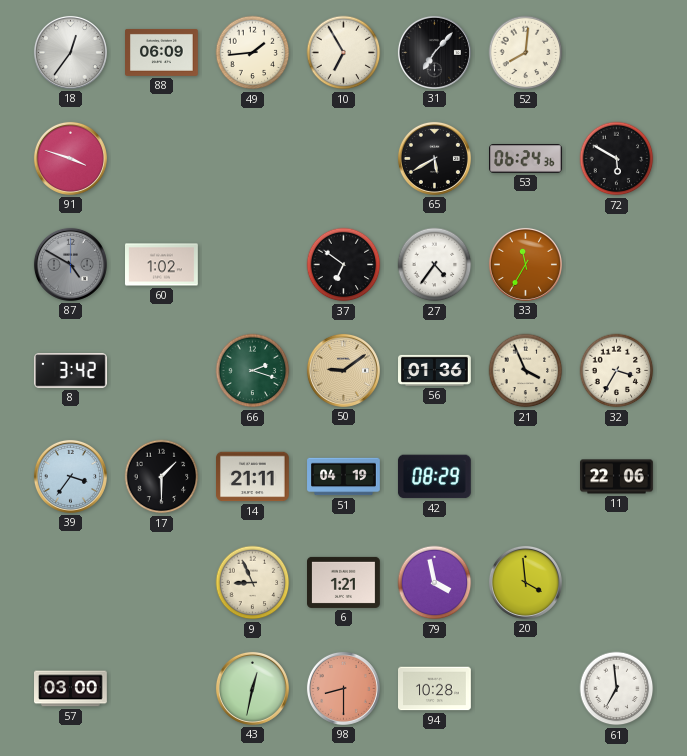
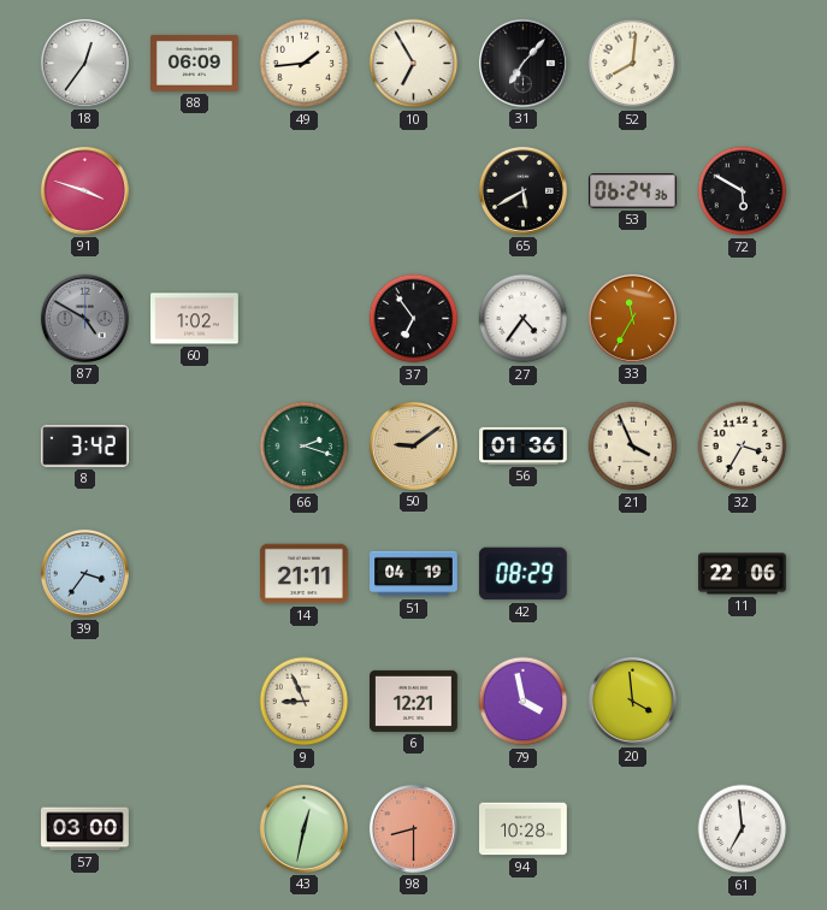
37: 6:51 -> 6:54
17: 1:30 -> none
6: 1:21 -> 12:21
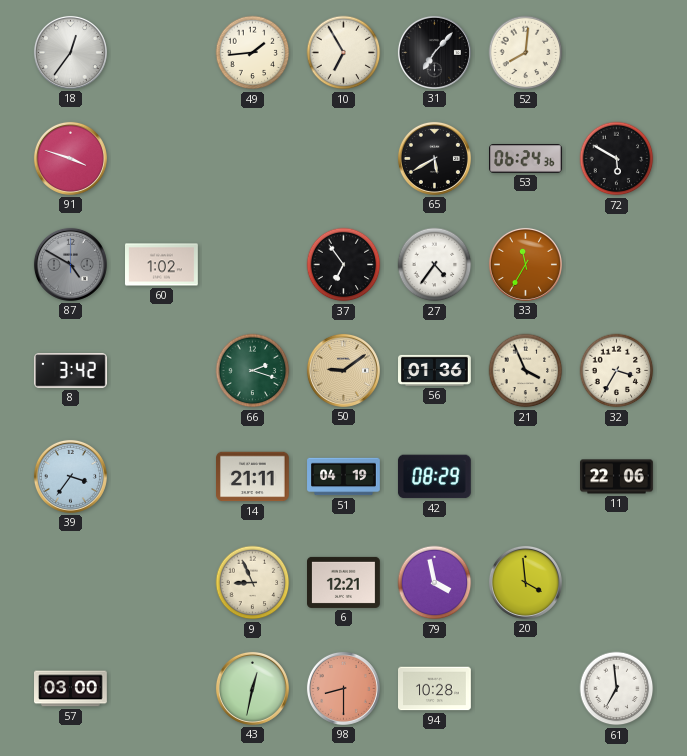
88: 06:09 -> none
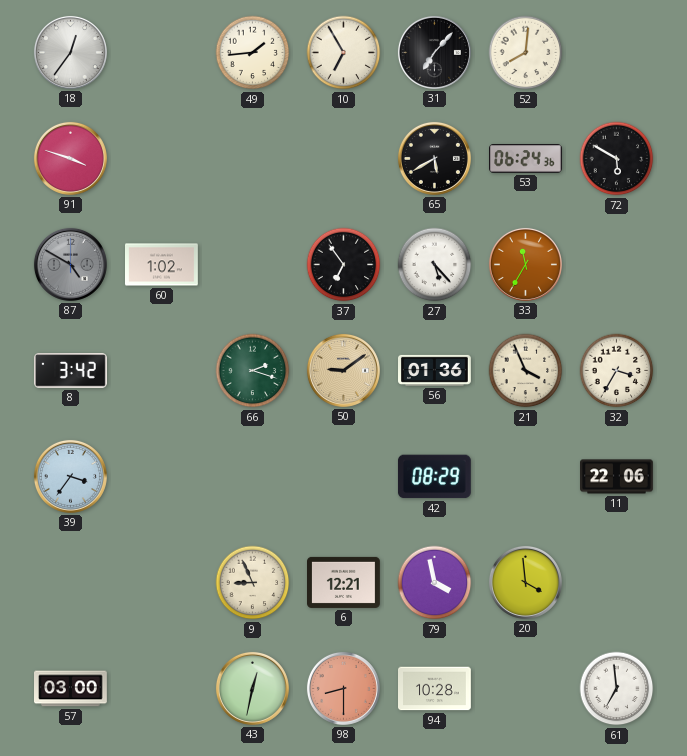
27: 4:36 -> 5:23
14: 21:11 -> none
51: 04:19 -> none
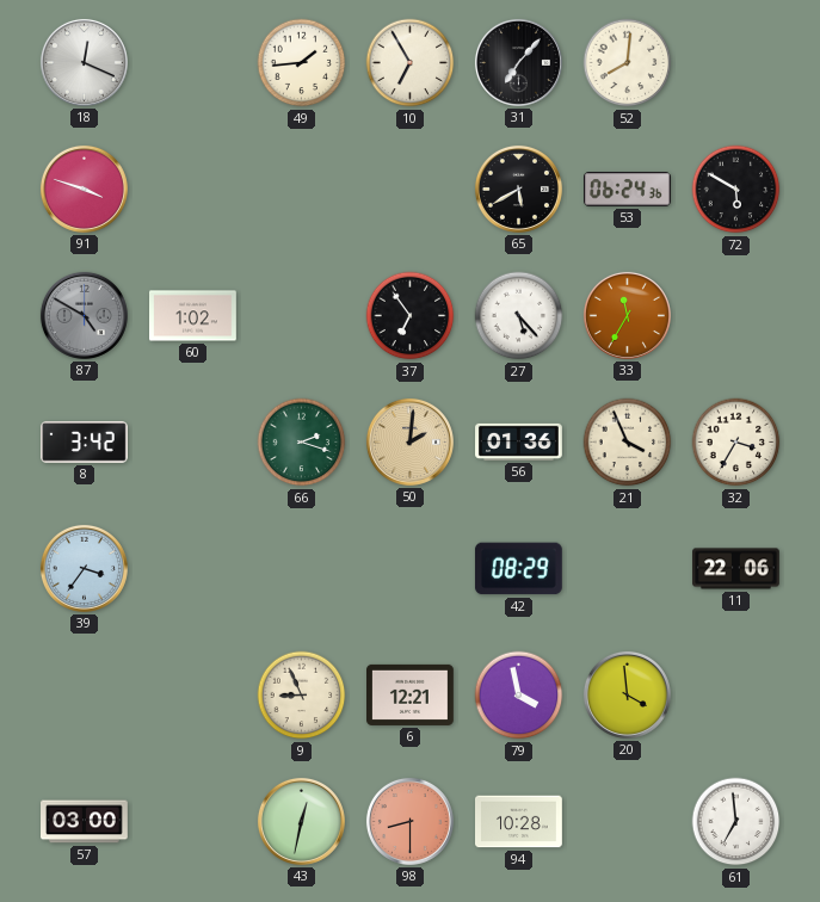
18: 12:36 -> 12:19
50: 9:09 -> 2:01
